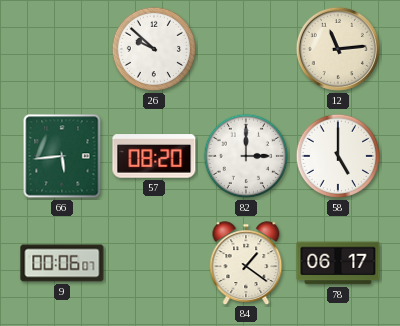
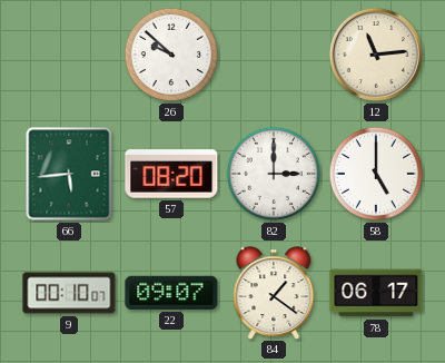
9: 00:06 -> 00:10
22: none -> 09:07
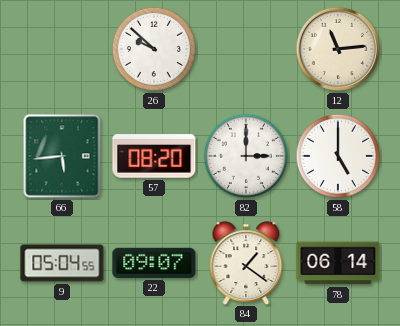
9: 00:10 -> 05:04
78: 06:17 -> 06:14
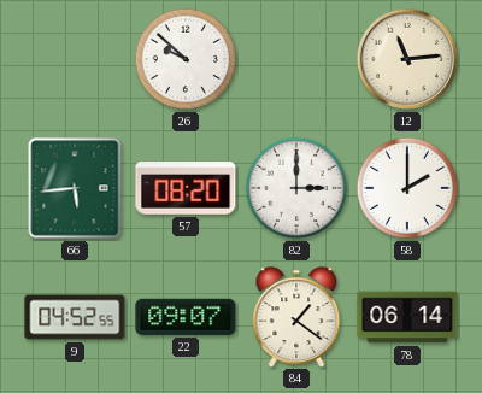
58: 5:00 -> 2:00
9: 05:04 -> 04:52
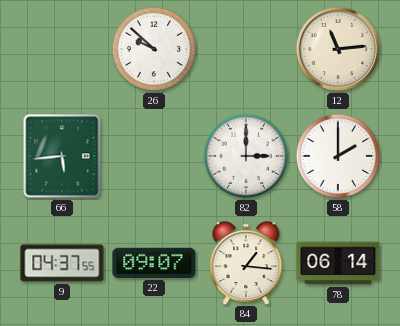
57: 08:20 -> none
9: 04:52 -> 04:37
84: 1:21 -> 1:16
